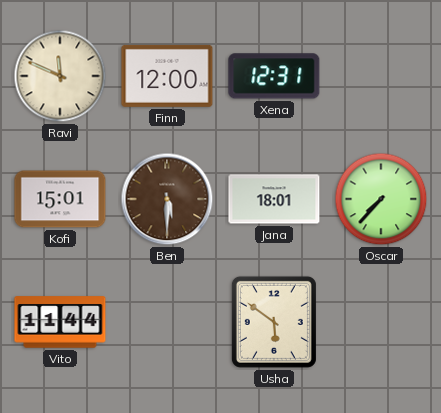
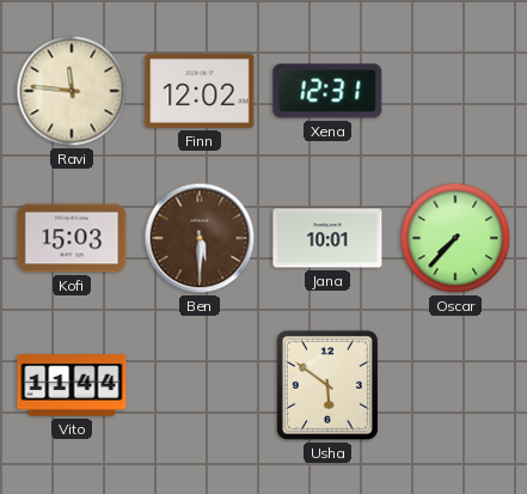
Ravi: 11:49 -> 11:46
Finn: 12:00 -> 12:02
Kofi: 15:01 -> 15:03
Jana: 18:01 -> 10:01
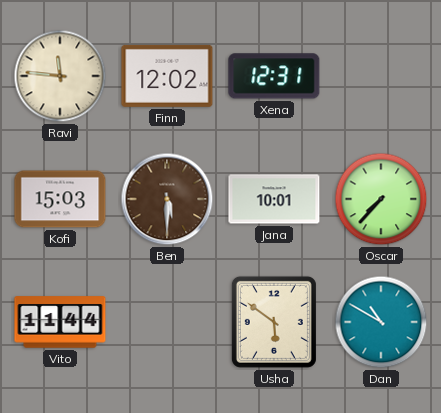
Dan: none -> 10:50
